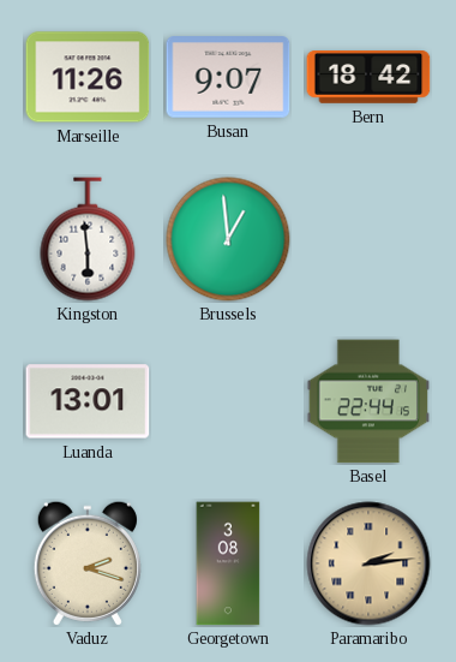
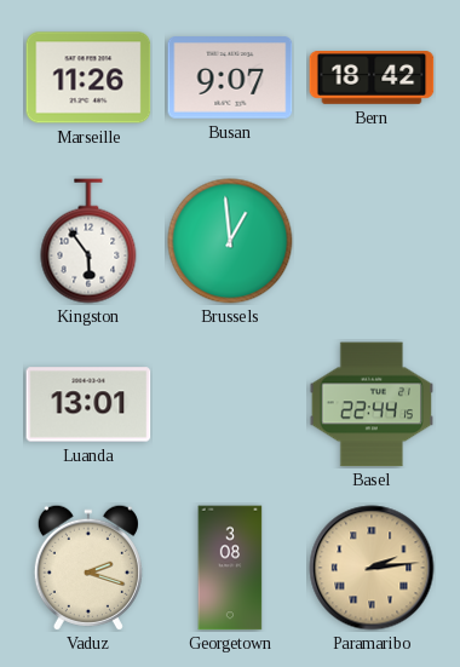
Kingston: 5:59 -> 5:54
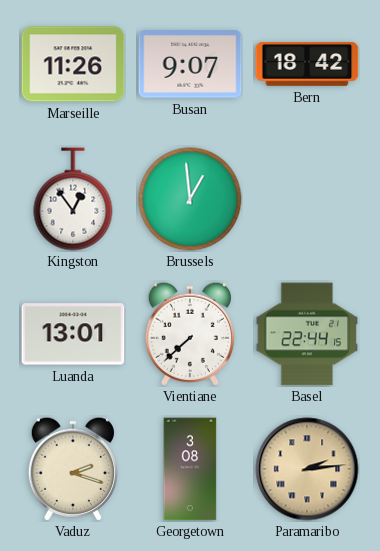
Kingston: 5:54 -> 12:54
Vientiane: none -> 7:38
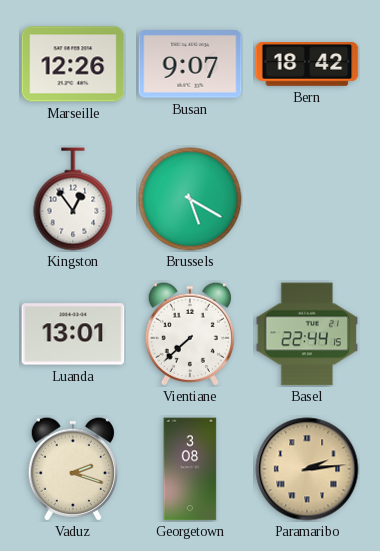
Marseille: 11:26 -> 12:26
Brussels: 12:59 -> 5:20
